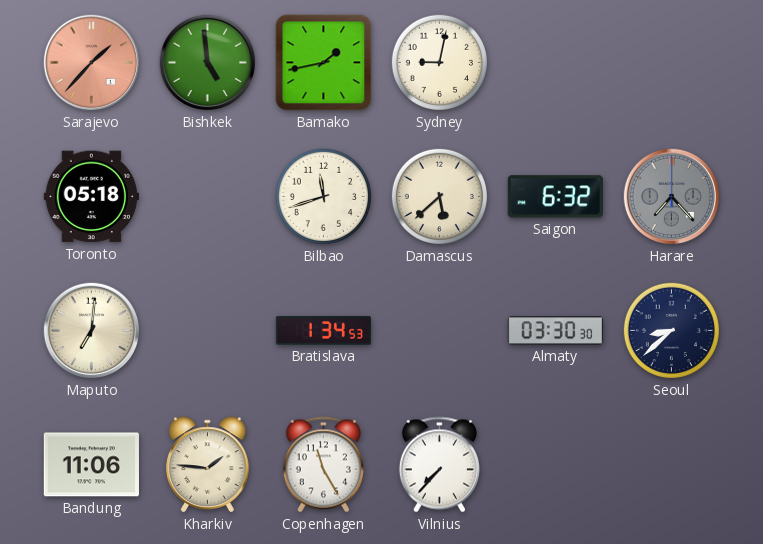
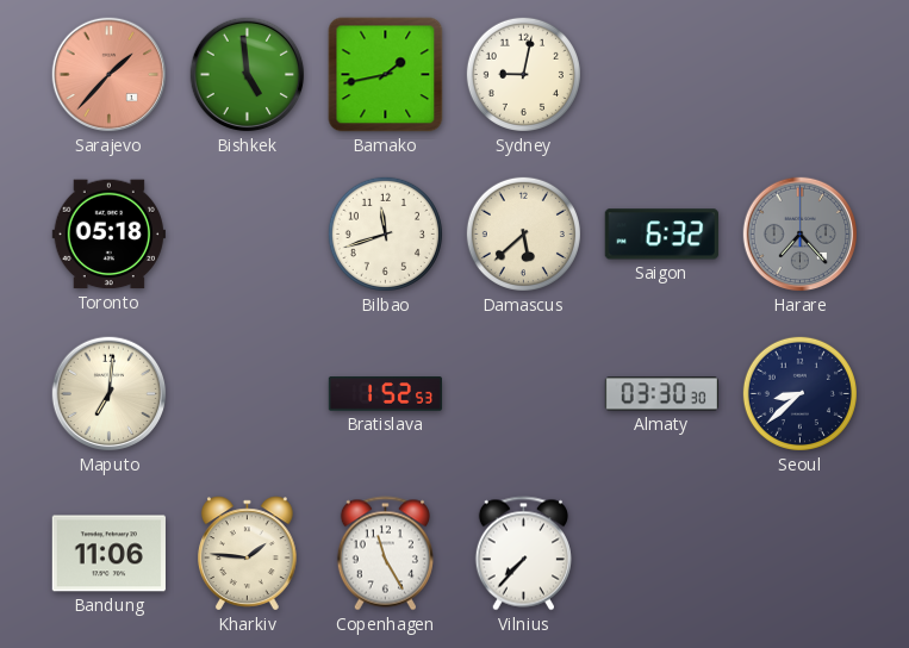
Bratislava: 1:34 -> 1:52
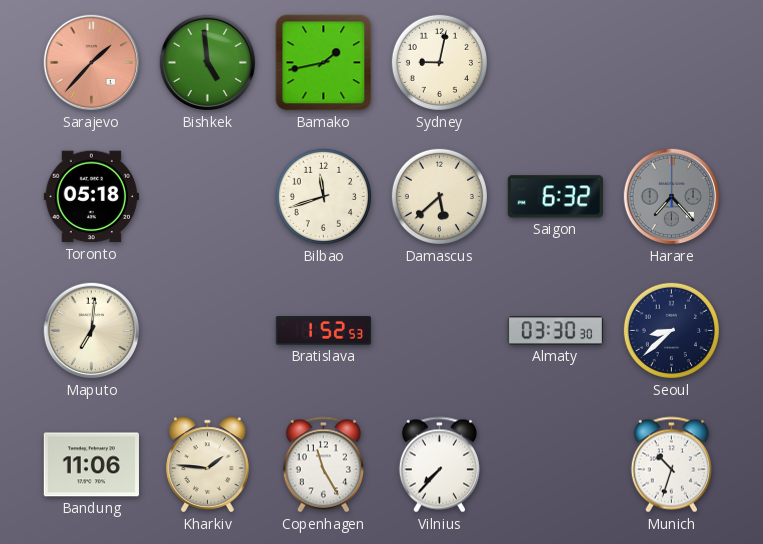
Munich: none -> 10:33
